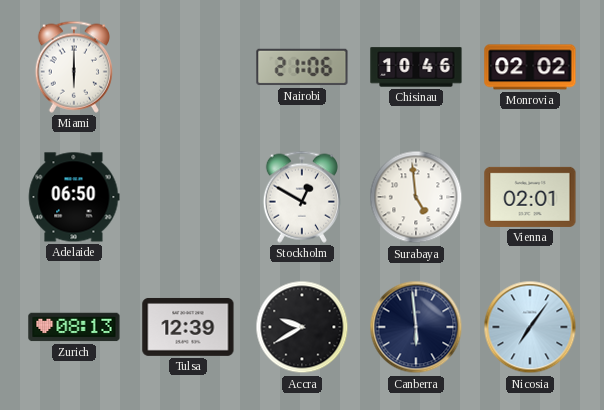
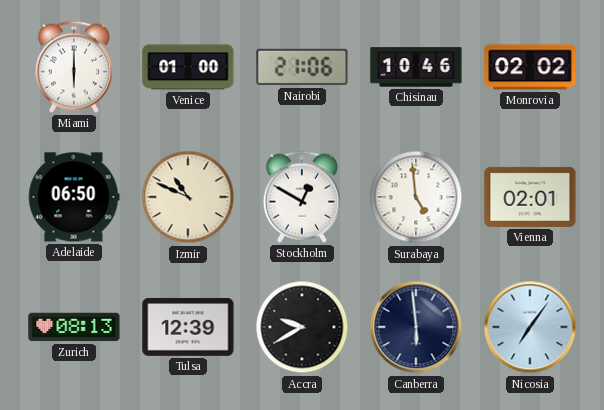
Venice: none -> 01:00
Izmir: none -> 10:49
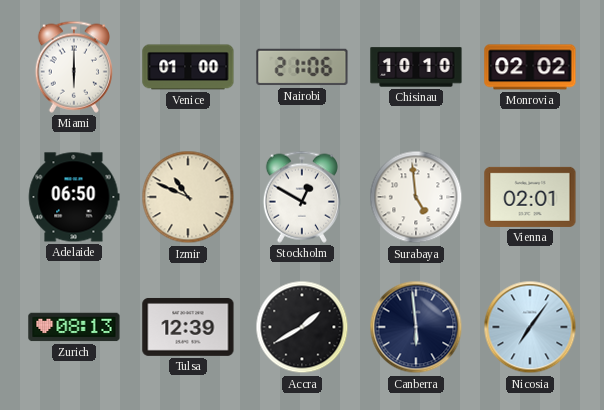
Chisinau: 10:46 -> 10:10
Accra: 9:40 -> 1:40
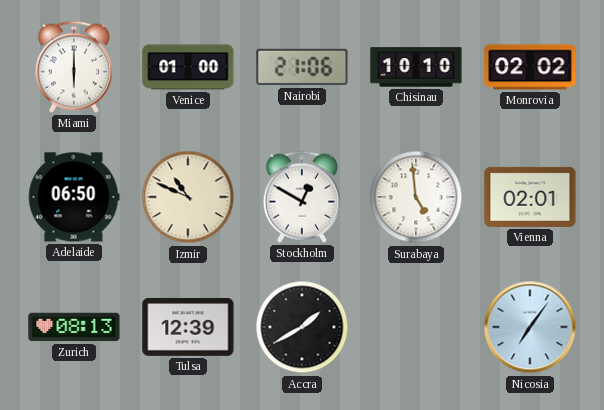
Canberra: 5:59 -> none
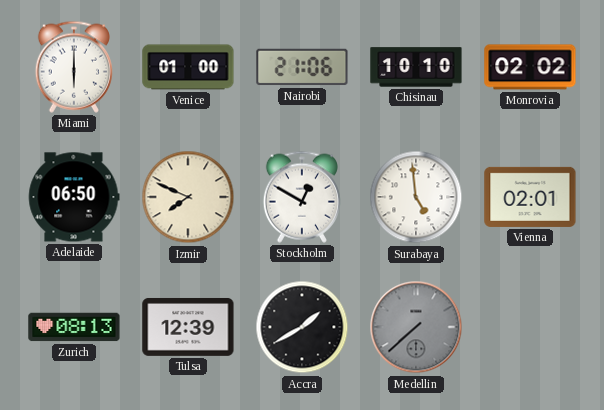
Izmir: 10:49 -> 7:49
Medellin: none -> 7:38
Nicosia: 7:06 -> none
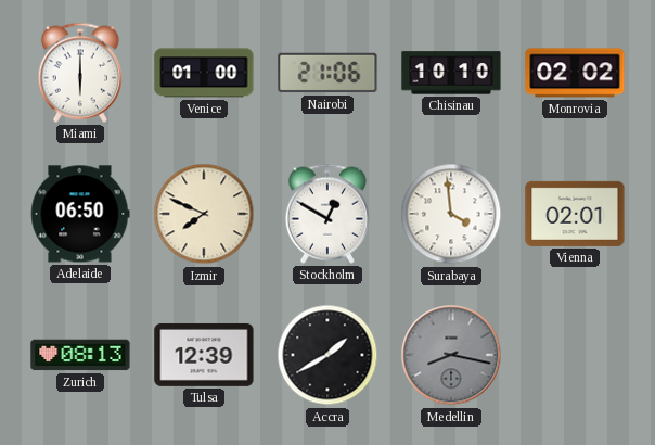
Surabaya: 4:59 -> 3:59
Medellin: 7:38 -> 8:17
